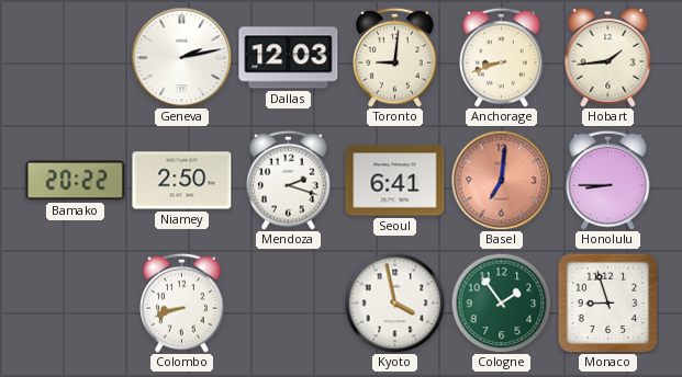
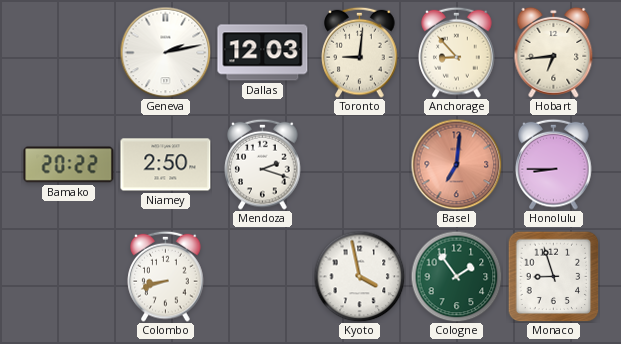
Anchorage: 8:42 -> 8:53
Hobart: 1:44 -> 6:44
Seoul: 6:41 -> none
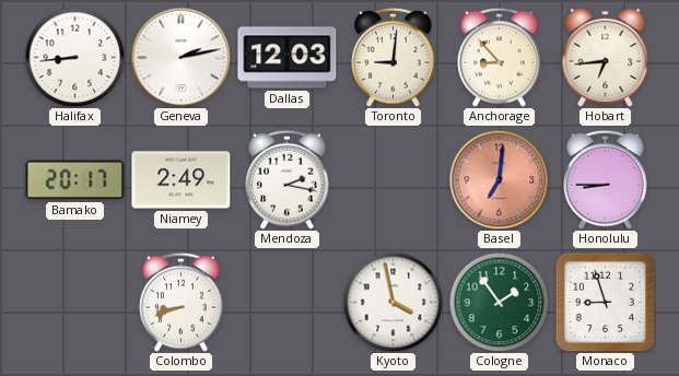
Halifax: none -> 8:44
Bamako: 20:22 -> 20:17
Niamey: 2:50 -> 2:49
Mendoza: 2:18 -> 2:17
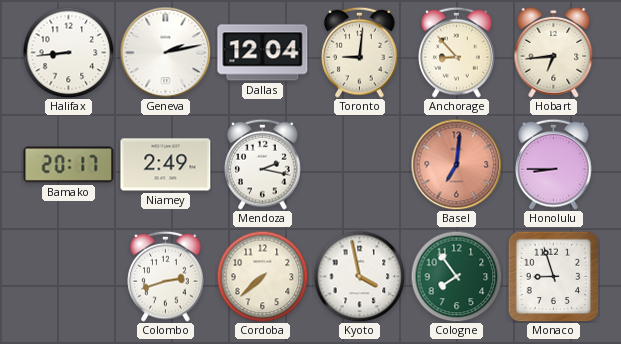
Dallas: 12:03 -> 12:04
Colombo: 8:42 -> 2:42
Cordoba: none -> 7:38
Cologne: 1:54 -> 7:54
